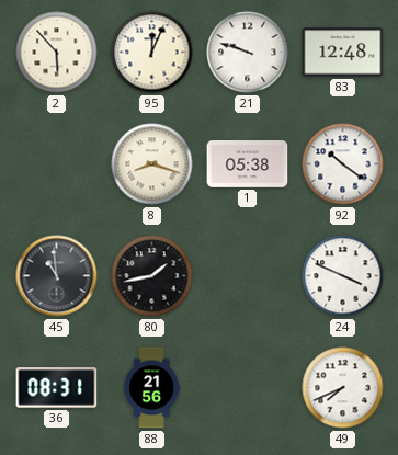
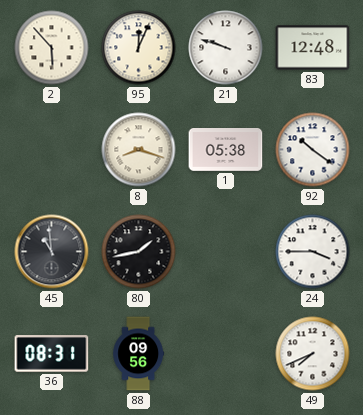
24: 3:49 -> 3:45
88: 21:56 -> 09:56
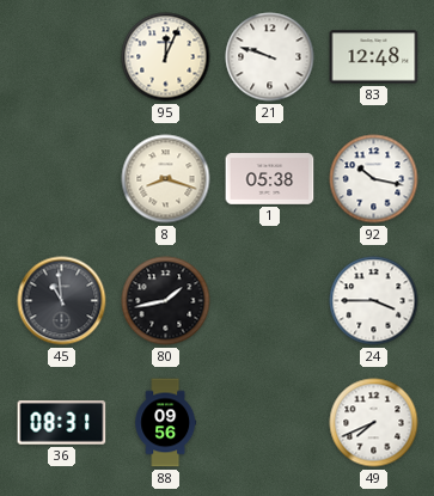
2: 5:53 -> none
92: 10:21 -> 10:17
